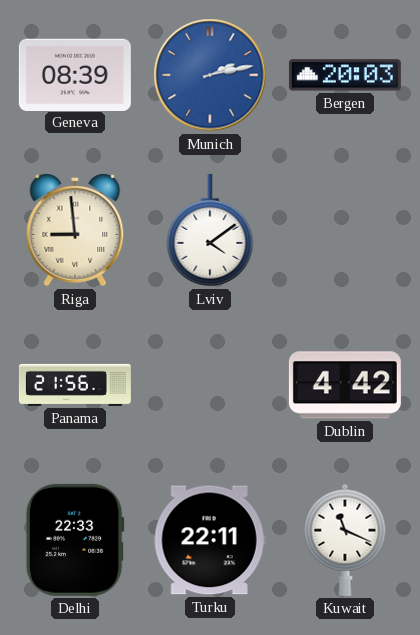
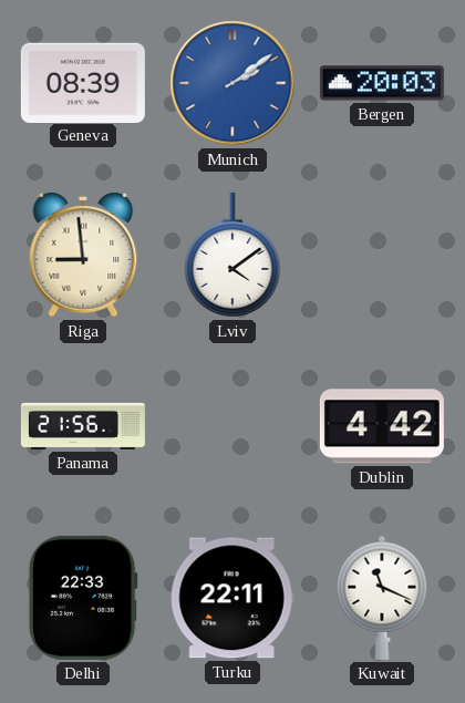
Munich: 2:13 -> 2:09
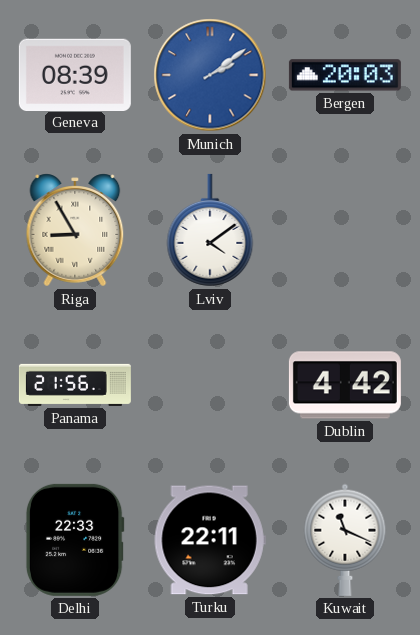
Riga: 8:59 -> 8:55
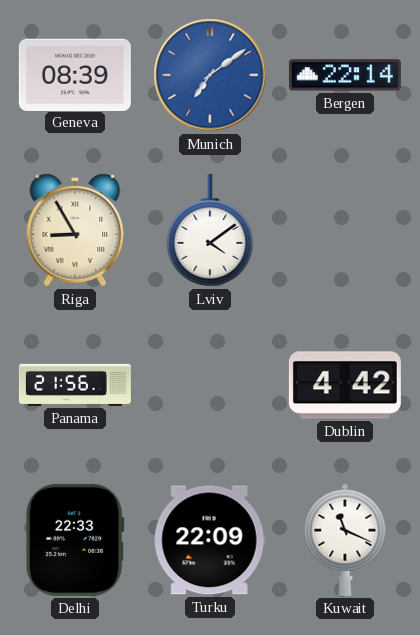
Munich: 2:09 -> 7:09
Bergen: 20:03 -> 22:14
Turku: 22:11 -> 22:09
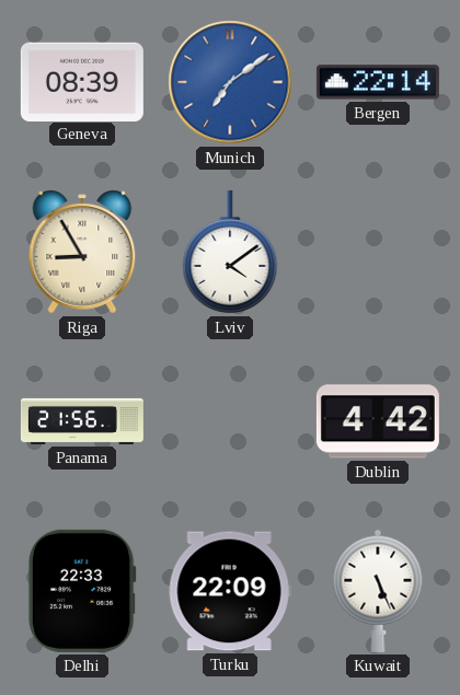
Kuwait: 11:19 -> 5:26
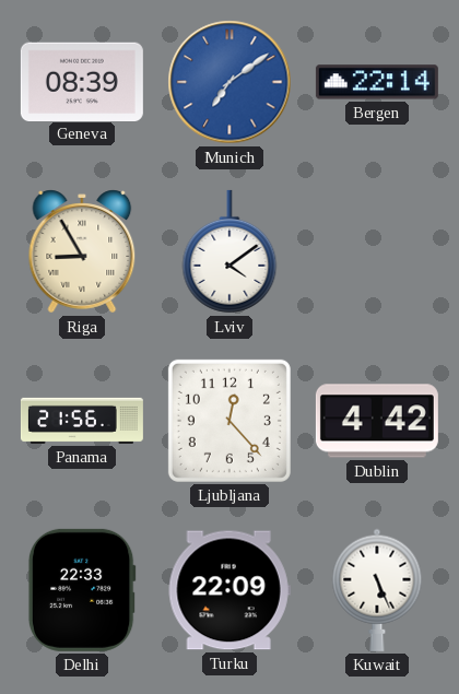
Ljubljana: none -> 12:23
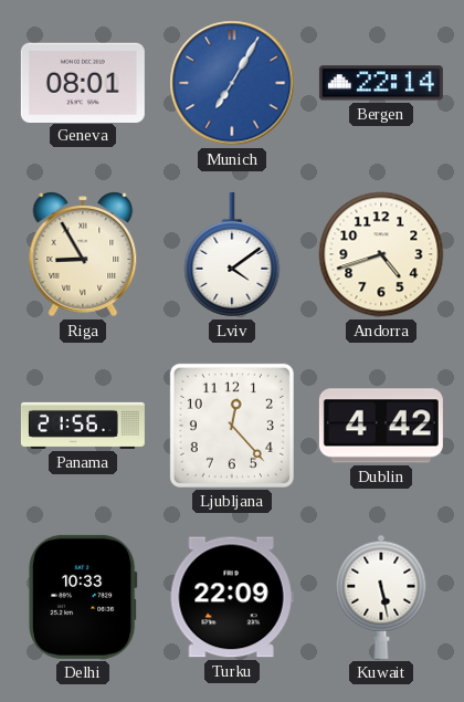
Geneva: 08:39 -> 08:01
Munich: 7:09 -> 7:05
Andorra: none -> 4:42
Delhi: 22:33 -> 10:33
Kuwait: 5:26 -> 5:28
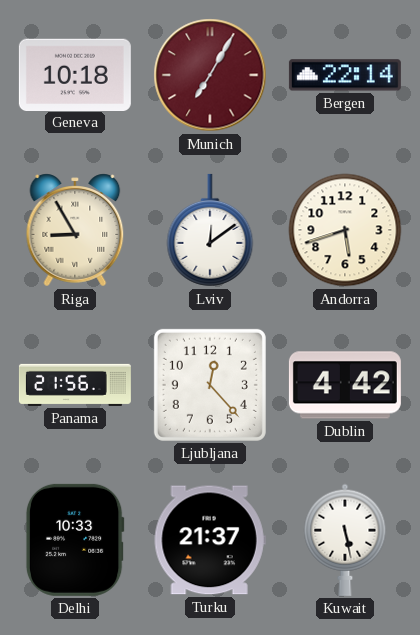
Geneva: 08:01 -> 10:18
Munich dial: blue -> burgundy
Lviv: 4:09 -> 12:09
Andorra: 4:42 -> 5:42
Turku: 22:09 -> 21:37
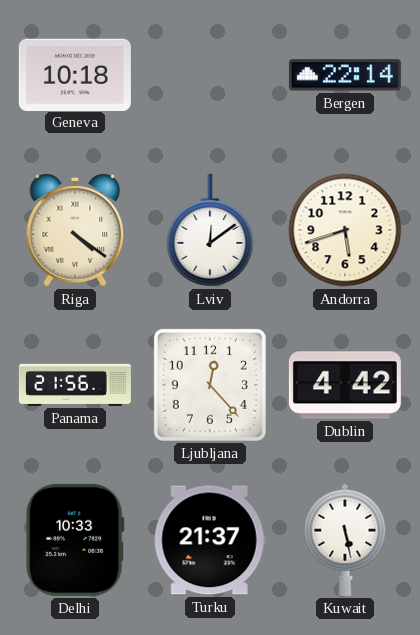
Munich: 7:05 -> none
Riga: 8:55 -> 4:21
